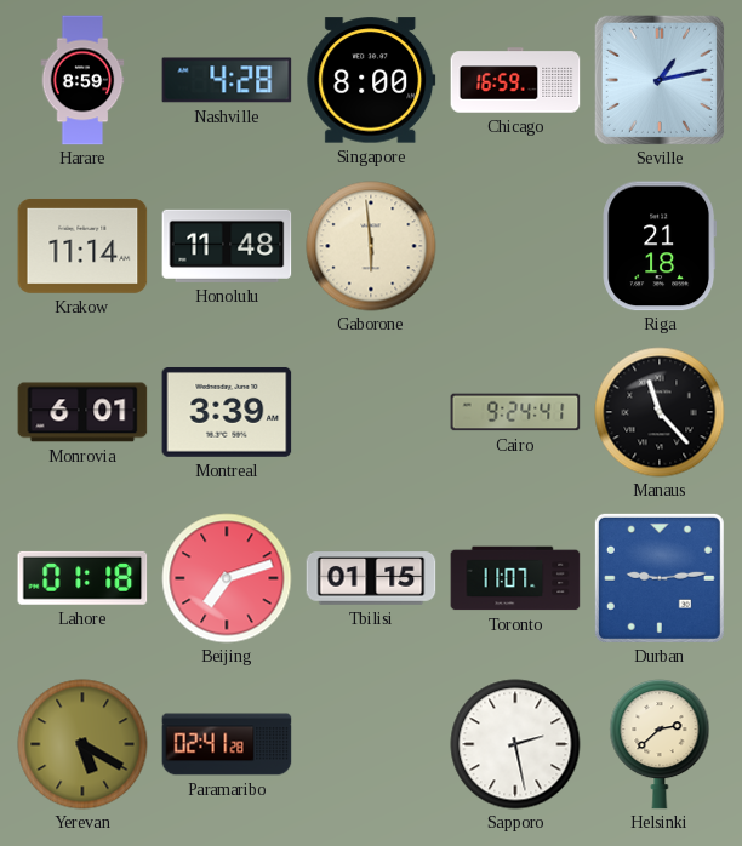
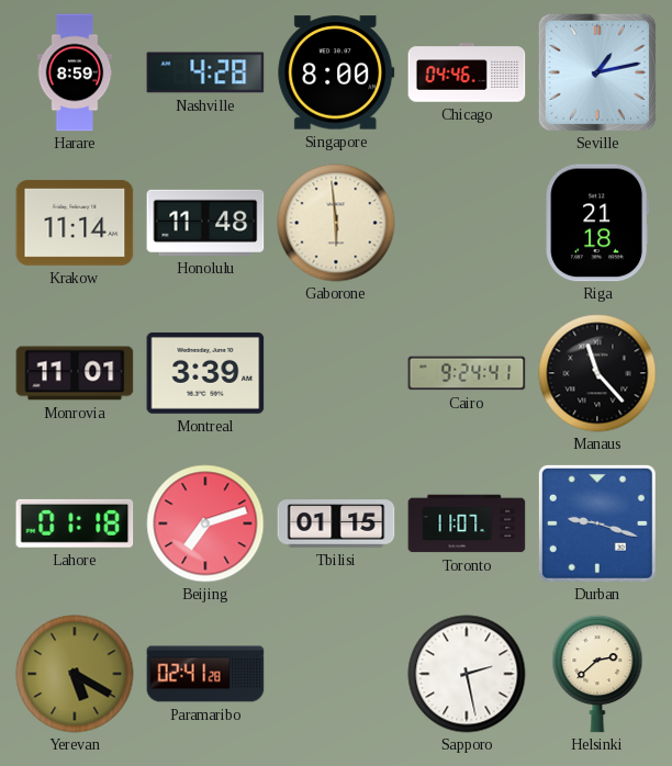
Chicago: 16:59 -> 04:46
Monrovia: 6:01 -> 11:01
Durban: 9:14 -> 9:18
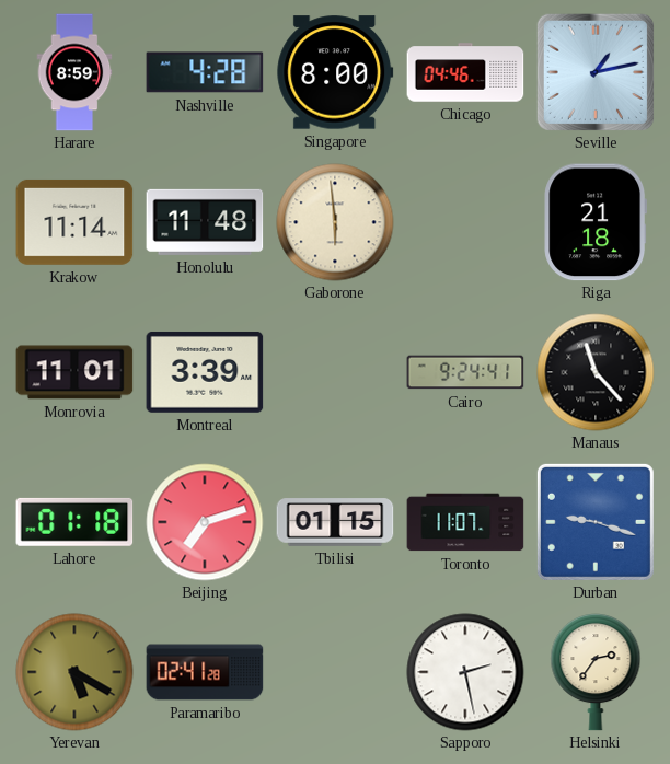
Helsinki: 2:38 -> 2:36
